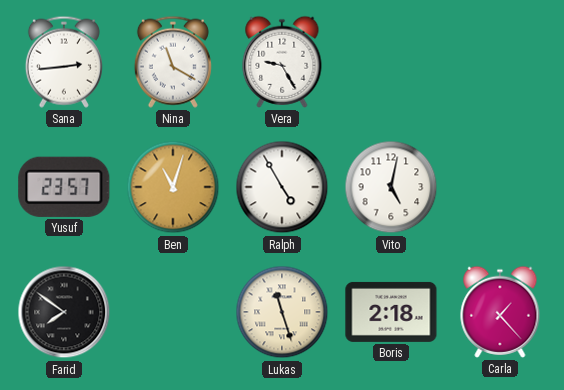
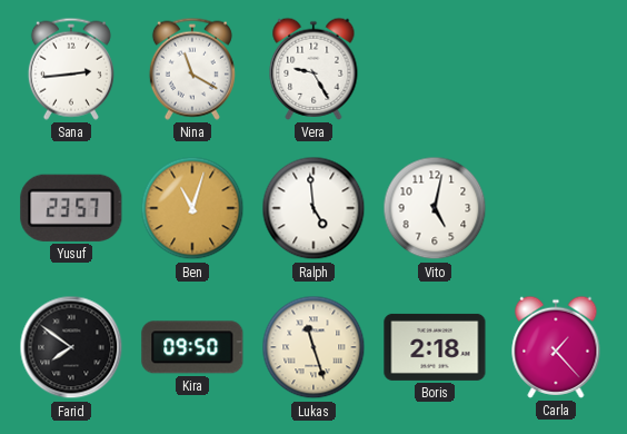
Ralph: 4:55 -> 4:59
Kira: none -> 09:50
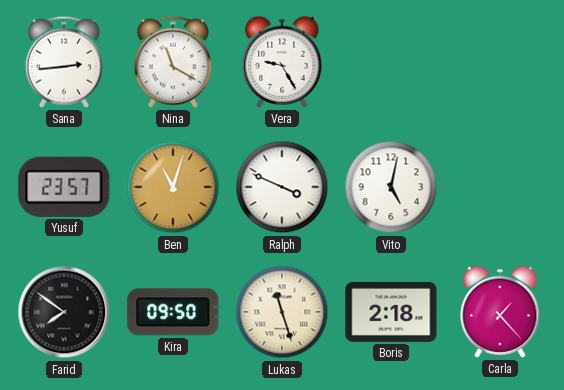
Ralph: 4:59 -> 3:49
